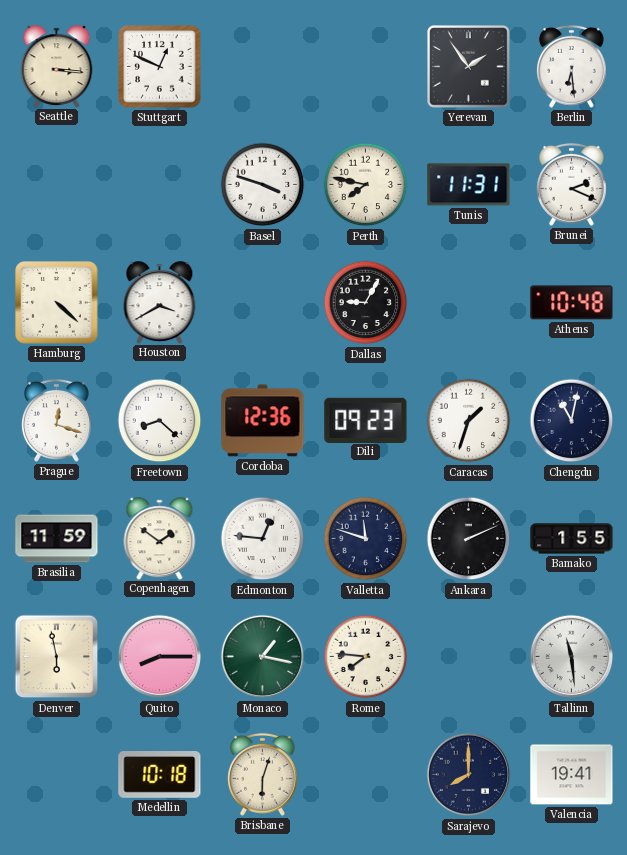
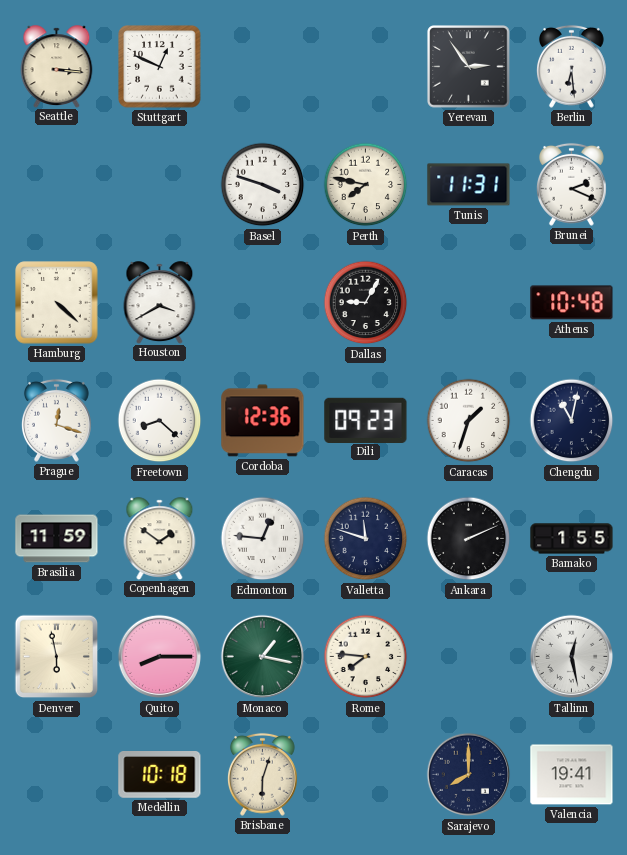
Yerevan: 1:54 -> 2:54
Tallinn: 11:29 -> 12:28
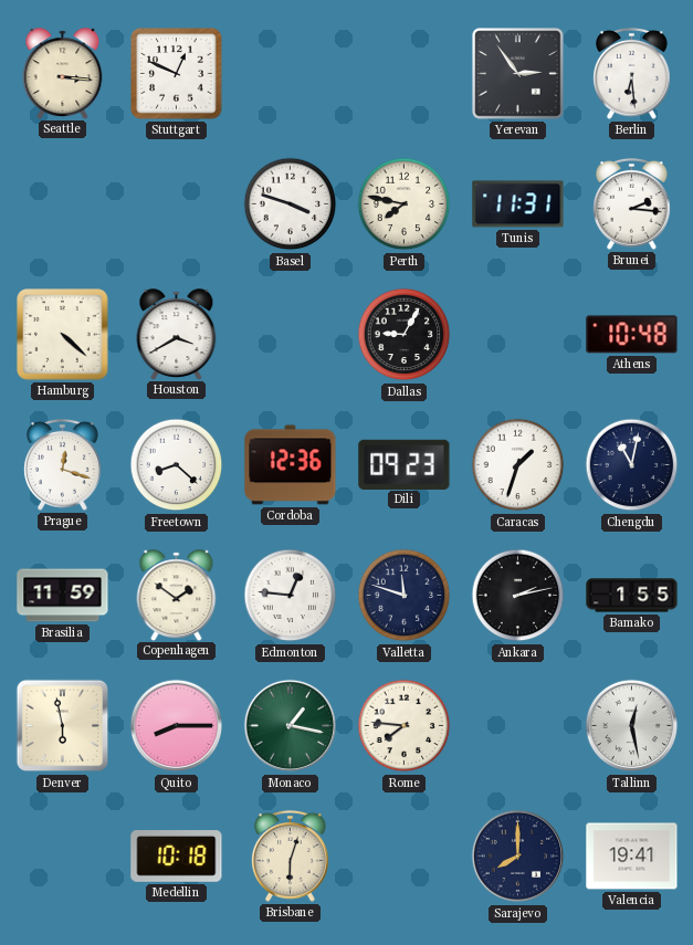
Brunei: 2:19 -> 2:16
Ankara: 2:11 -> 2:13
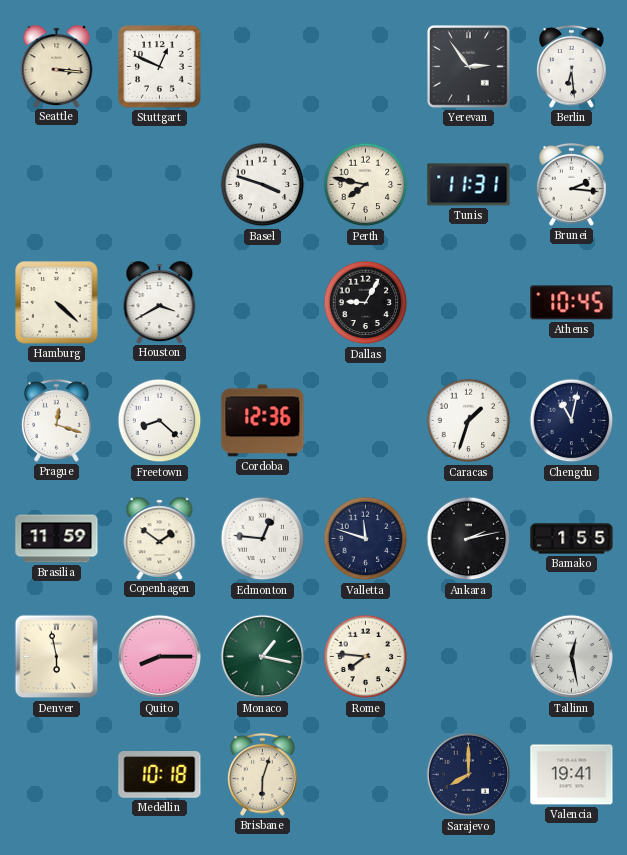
Athens: 10:48 -> 10:45
Dili: 09:23 -> none
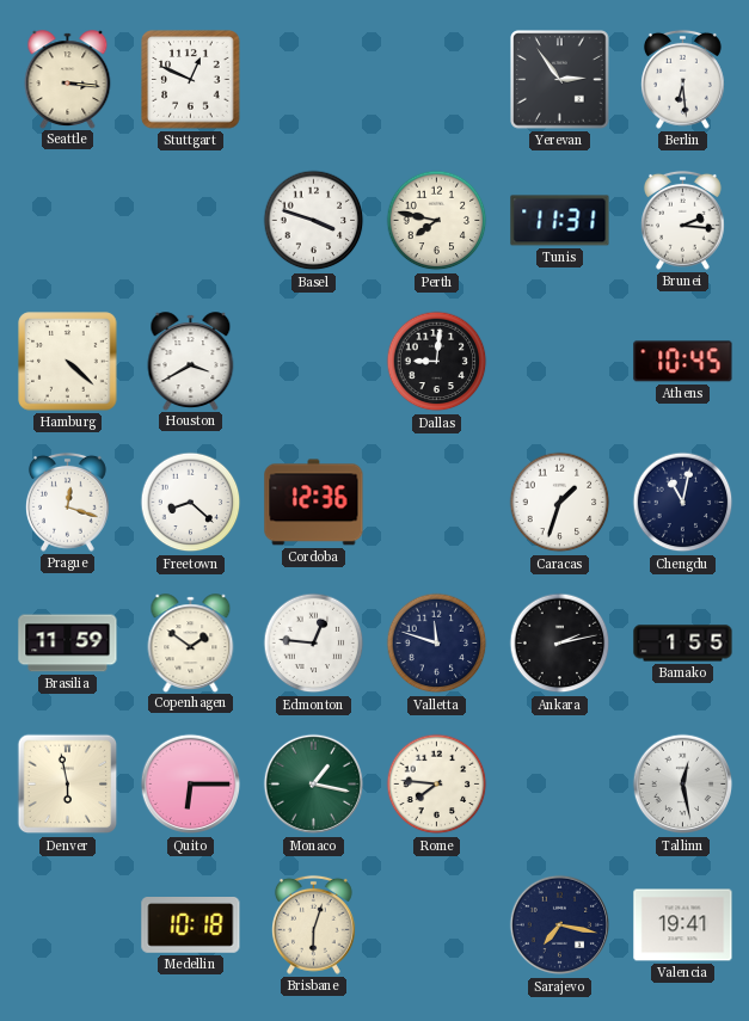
Dallas: 9:05 -> 9:01
Quito: 8:15 -> 6:15
Sarajevo: 8:00 -> 7:17
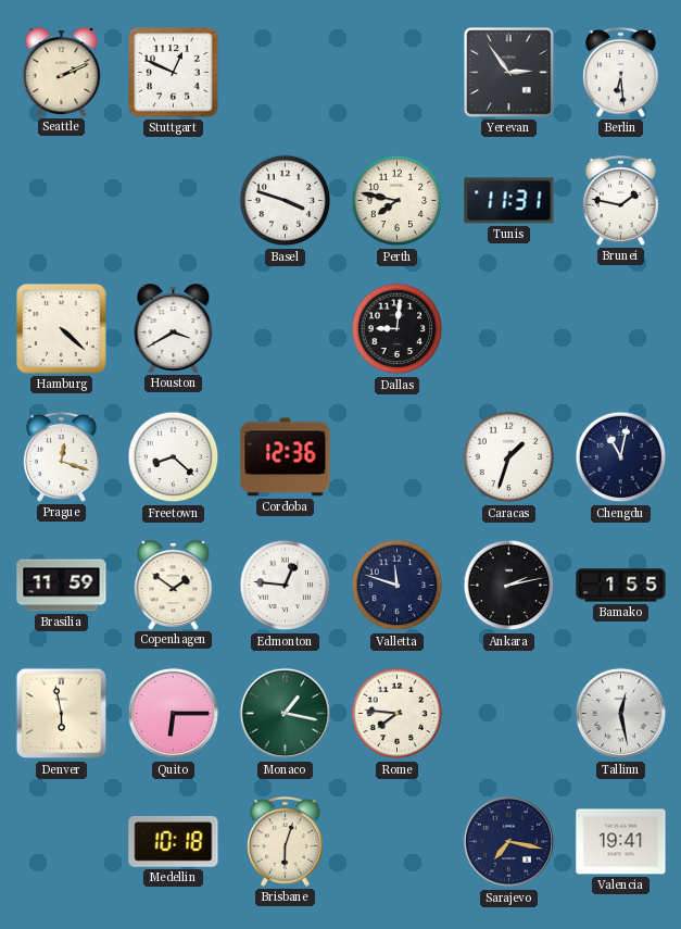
Seattle: 3:16 -> 2:11
Brunei: 2:16 -> 1:47
Athens: 10:45 -> none
